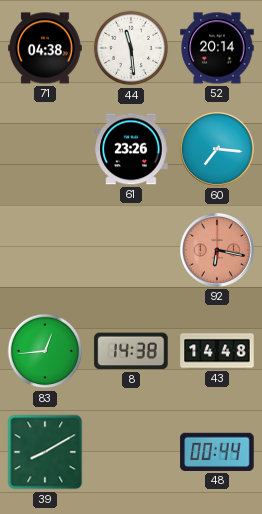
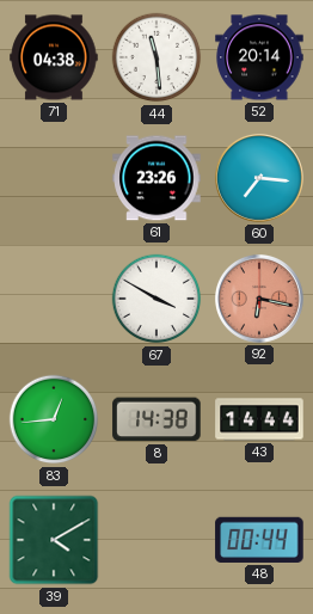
67: none -> 3:50
43: 14:48 -> 14:44
39: 8:10 -> 4:10
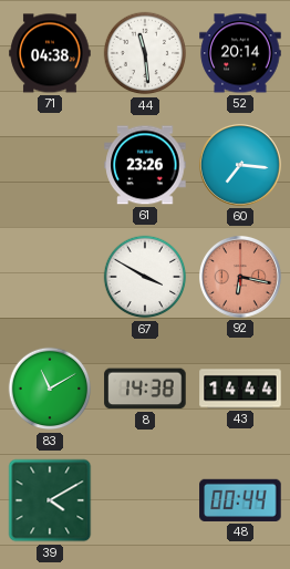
83: 12:44 -> 11:10
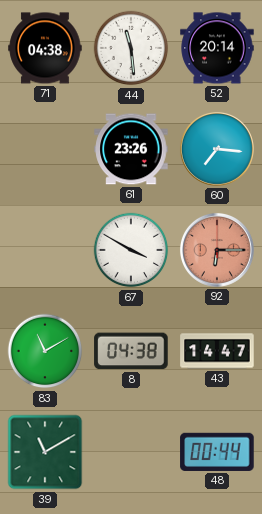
92: 6:17 -> 6:15
8: 14:38 -> 04:38
43: 14:44 -> 14:47
39: 4:10 -> 11:10
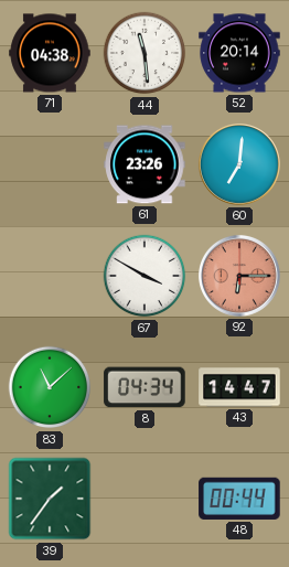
60: 7:16 -> 7:01
83: 11:10 -> 11:08
8: 04:38 -> 04:34
39: 11:10 -> 1:36
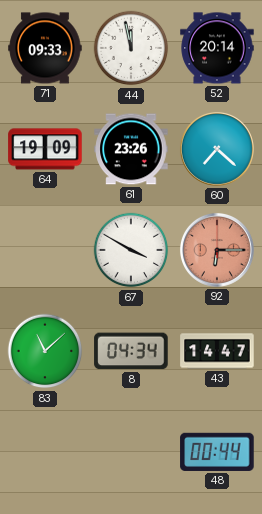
71: 04:38 -> 09:33
44: 11:29 -> 11:58
64: none -> 19:09
60: 7:01 -> 7:22
39: 1:36 -> none
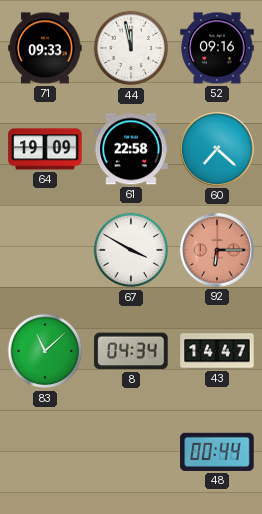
52: 20:14 -> 09:16
61: 23:26 -> 22:58
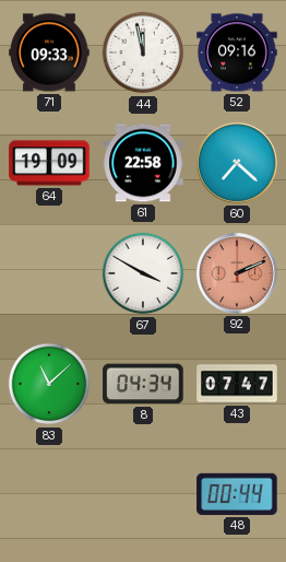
92: 6:15 -> 2:11
43: 14:47 -> 07:47
